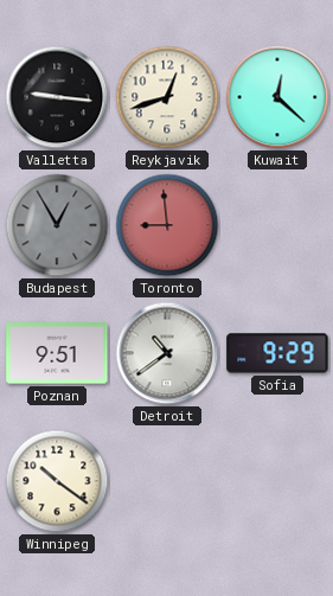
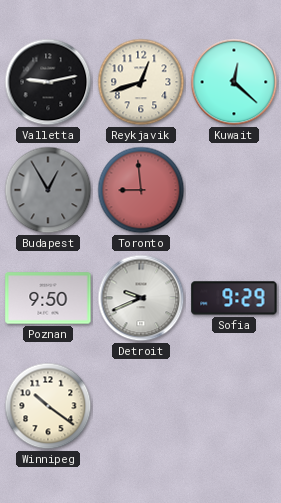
Valletta: 9:16 -> 9:13
Poznan: 9:51 -> 9:50
Detroit: 10:39 -> 9:41
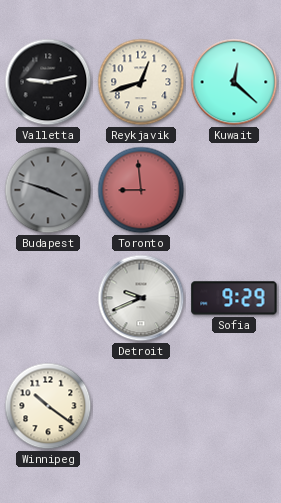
Budapest: 12:55 -> 3:48
Poznan: 9:50 -> none
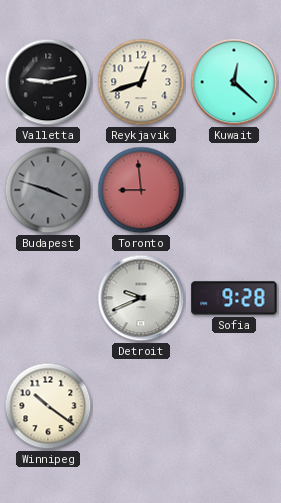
Sofia: 9:29 -> 9:28
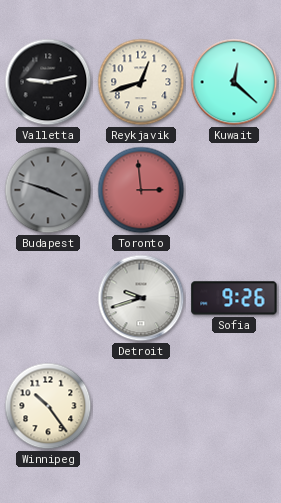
Toronto: 8:59 -> 2:59
Detroit: 9:41 -> 9:42
Sofia: 9:28 -> 9:26
Winnipeg: 10:21 -> 10:24
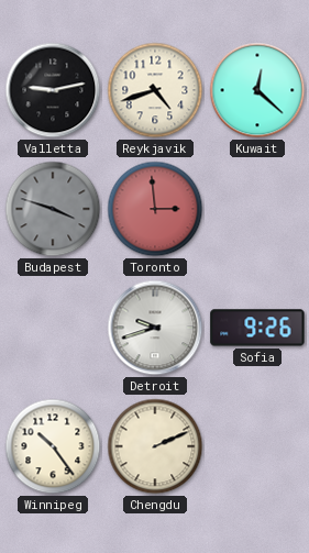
Reykjavik: 12:42 -> 4:42
Chengdu: none -> 2:11
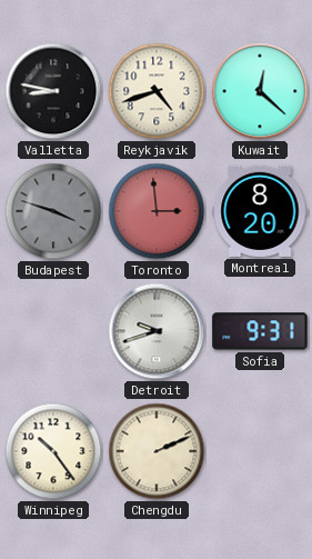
Valletta: 9:13 -> 8:47
Montreal: none -> 8:20
Sofia: 9:26 -> 9:31
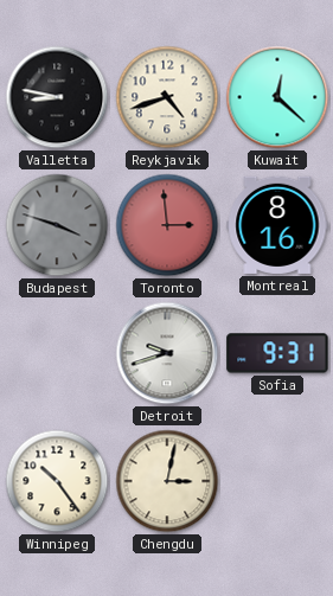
Montreal: 8:20 -> 8:16
Chengdu: 2:11 -> 3:02
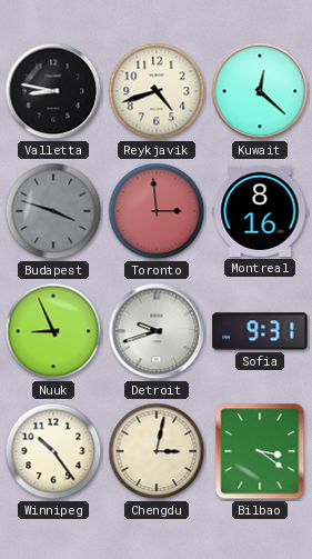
Nuuk: none -> 8:56
Bilbao: none -> 3:21
